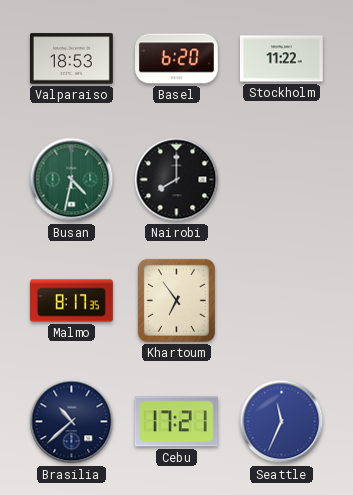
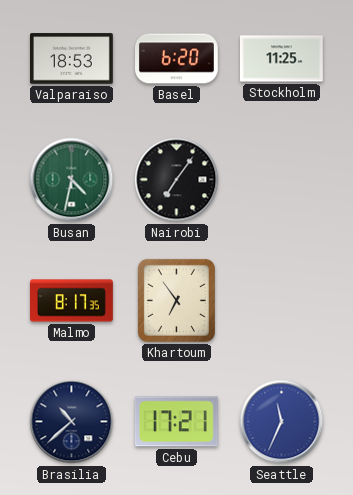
Stockholm: 11:22 -> 11:25
Nairobi: 8:00 -> 7:06
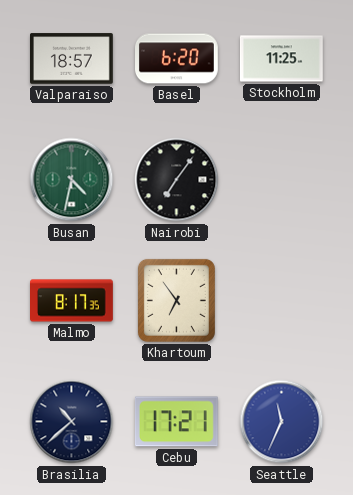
Valparaiso: 18:53 -> 18:57
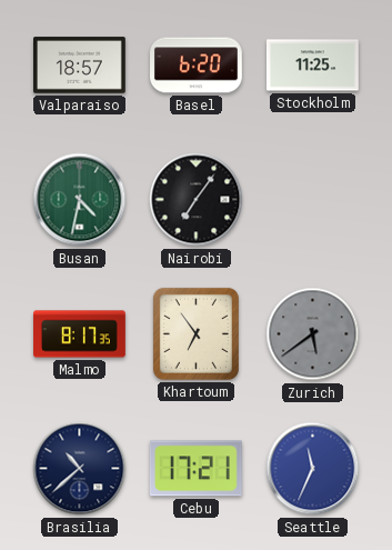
Zurich: none -> 5:39
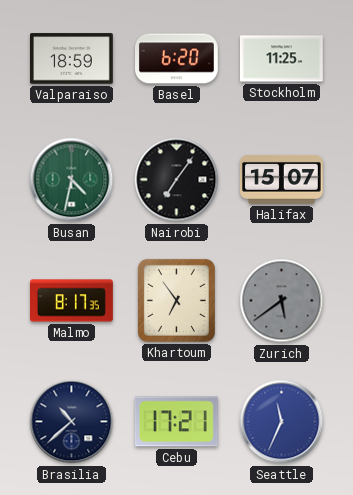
Valparaiso: 18:57 -> 18:59
Halifax: none -> 15:07
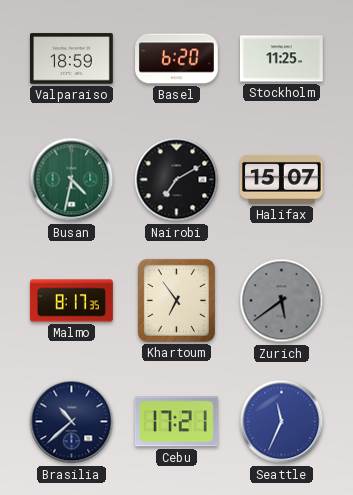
Nairobi: 7:06 -> 7:10
